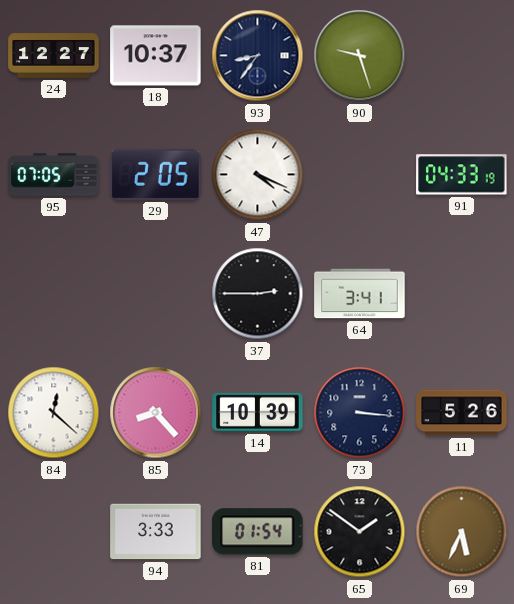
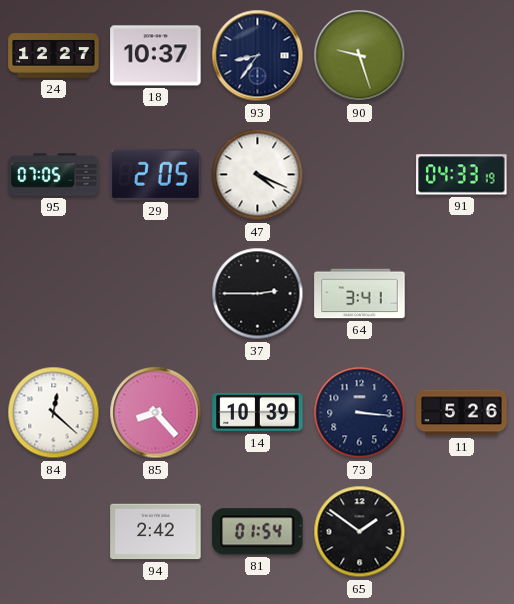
94: 3:33 -> 2:42
69: 5:34 -> none
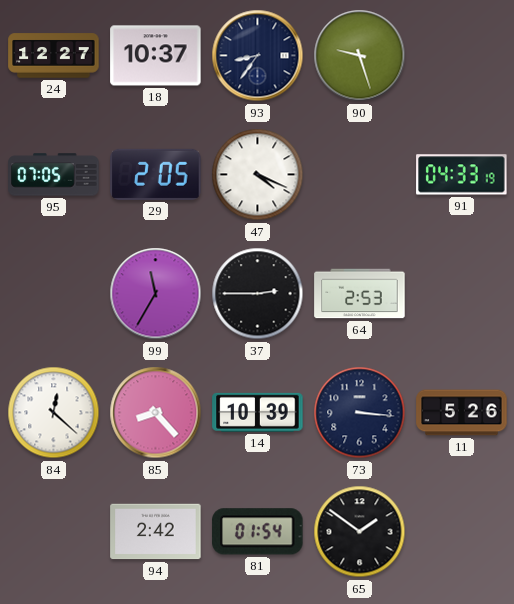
99: none -> 11:35
64: 3:41 -> 2:53
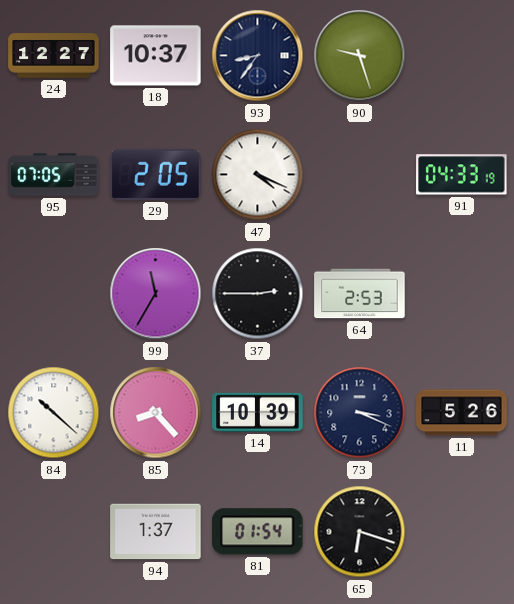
84: 12:22 -> 10:22
73: 3:16 -> 3:19
94: 2:42 -> 1:37
65: 1:51 -> 6:18
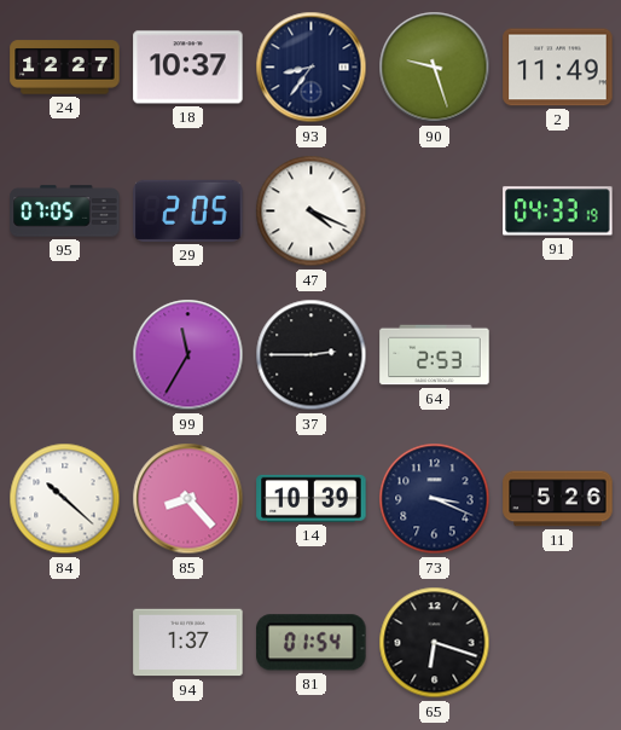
2: none -> 11:49
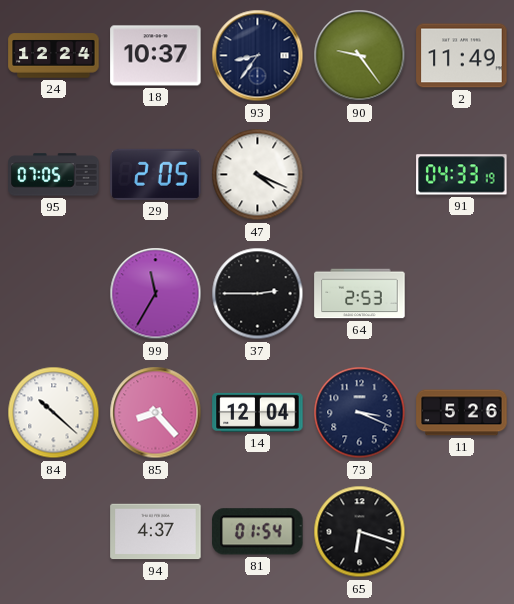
24: 12:27 -> 12:24
90: 9:27 -> 9:24
14: 10:39 -> 12:04
94: 1:37 -> 4:37
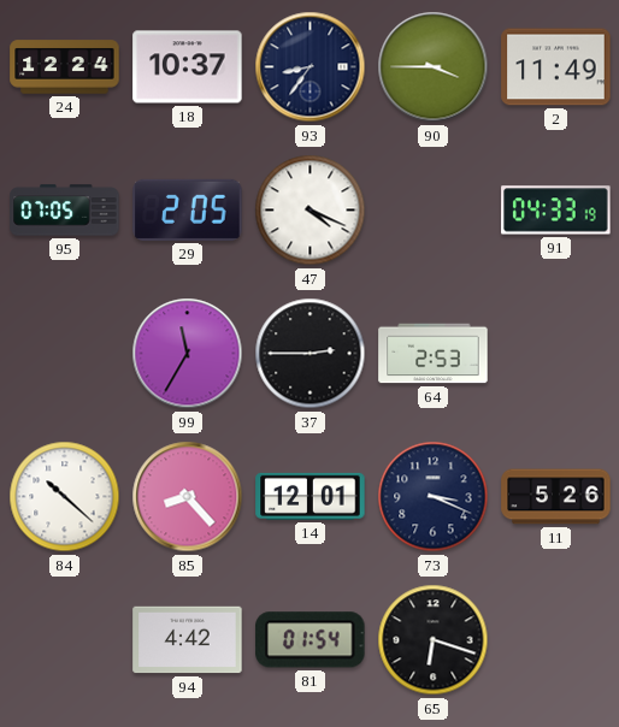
90: 9:24 -> 3:45
14: 12:04 -> 12:01
94: 4:37 -> 4:42
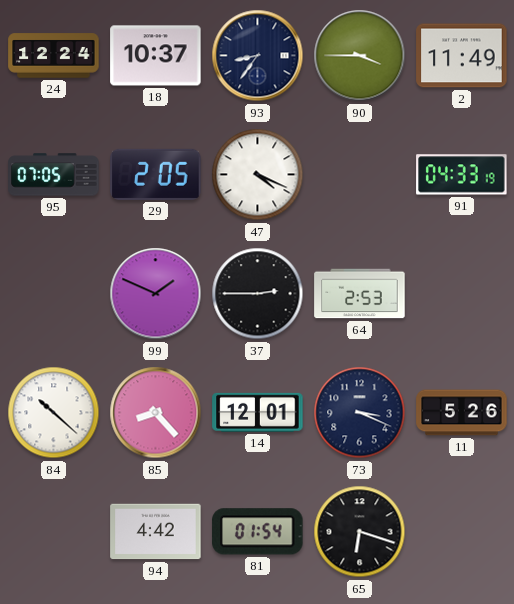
99: 11:35 -> 1:49
